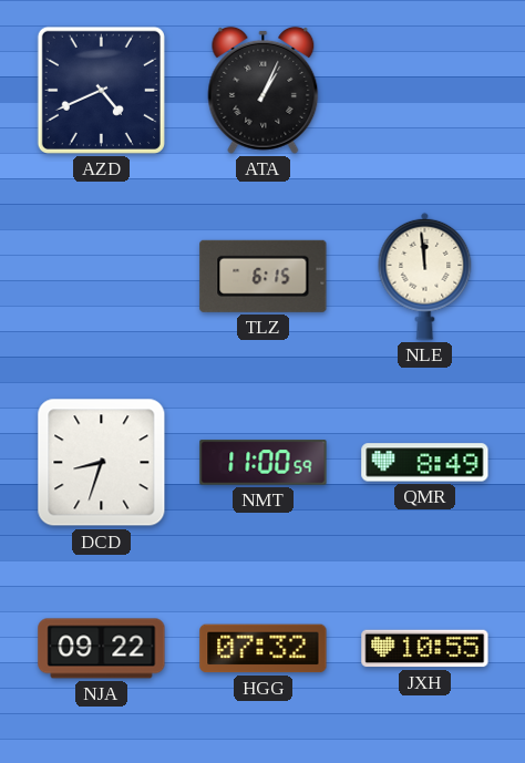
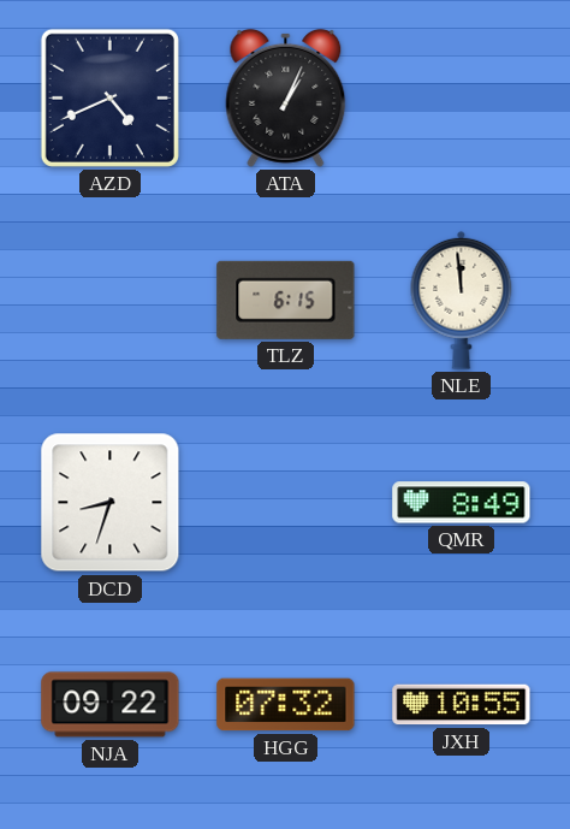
NMT: 11:00 -> none
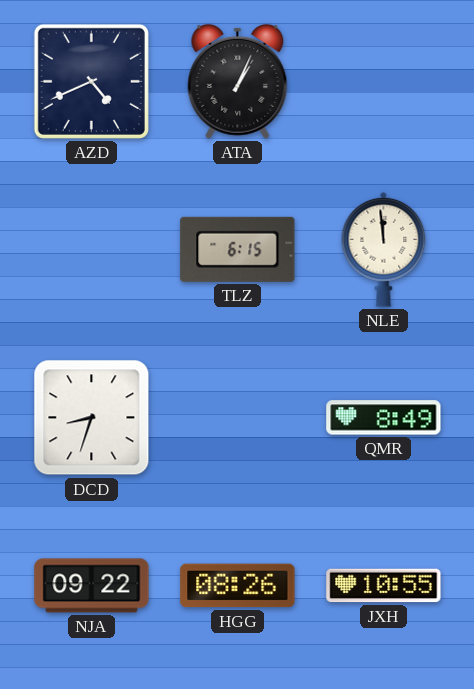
HGG: 07:32 -> 08:26
